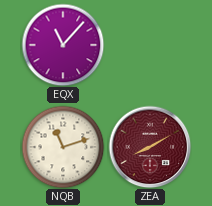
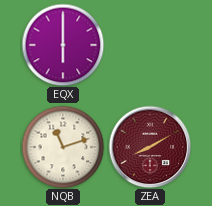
EQX: 11:07 -> 6:00
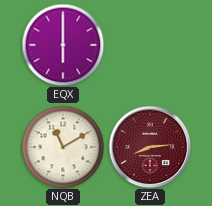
NQB: 11:12 -> 11:10
ZEA: 8:10 -> 8:14
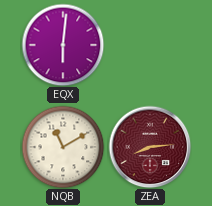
EQX: 6:00 -> 6:01
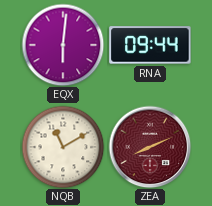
RNA: none -> 09:44
ZEA: 8:14 -> 8:11
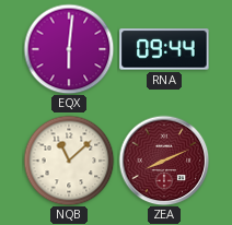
NQB: 11:10 -> 11:08
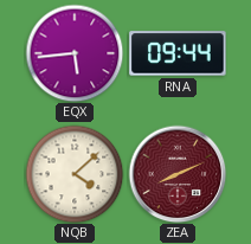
EQX: 6:01 -> 5:44
NQB: 11:08 -> 4:08
